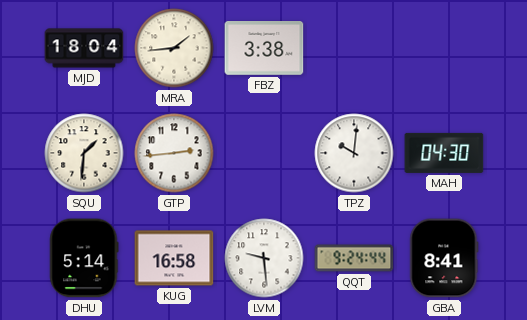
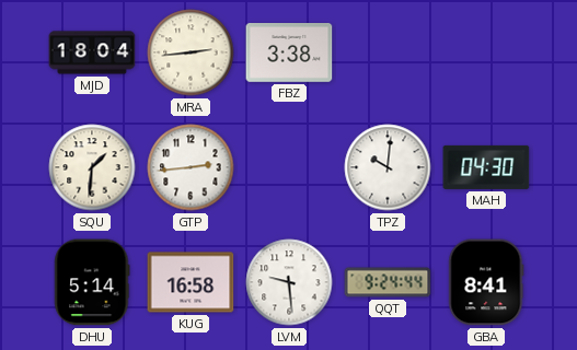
MRA: 1:44 -> 2:44
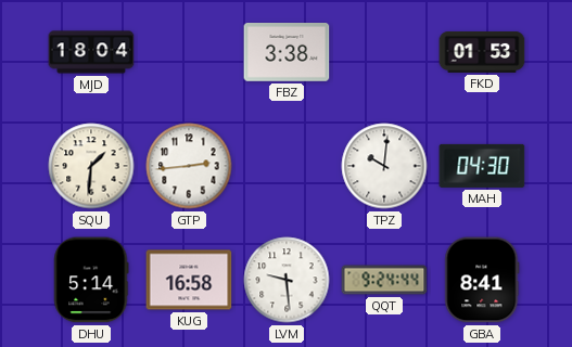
MRA: 2:44 -> none
FKD: none -> 01:53
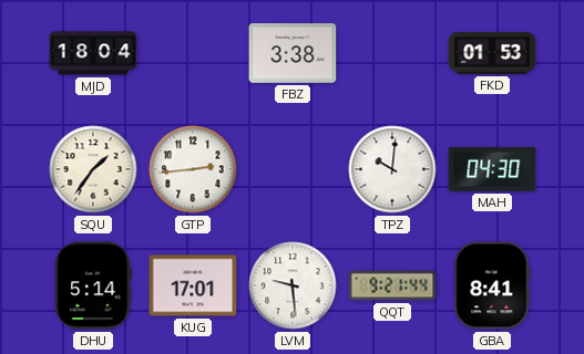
SQU: 1:31 -> 1:36
KUG: 16:58 -> 17:01
QQT: 9:24 -> 9:21
